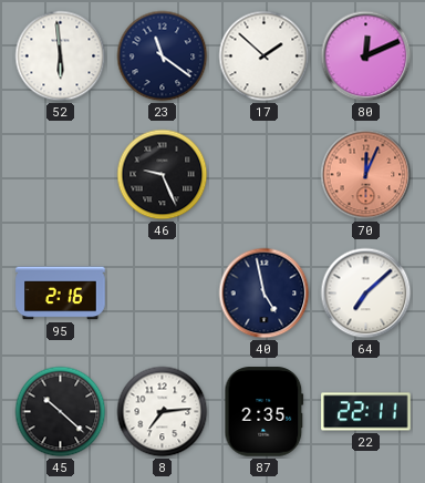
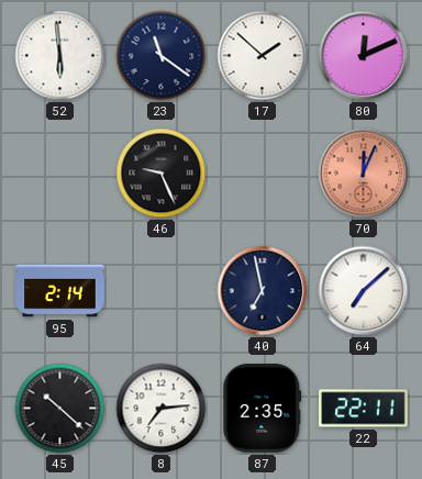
95: 2:16 -> 2:14
40: 4:58 -> 6:58
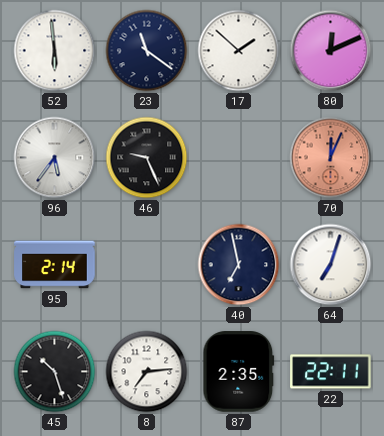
96: none -> 5:36
64: 7:08 -> 7:03
45: 10:22 -> 10:27
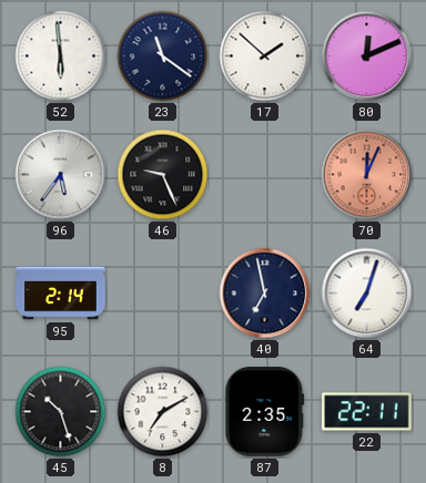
8: 7:14 -> 7:10
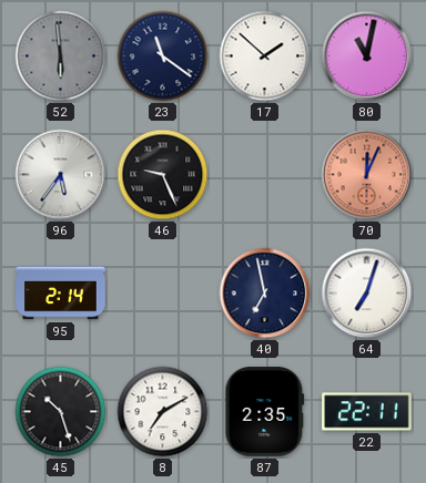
52 dial: white -> grey
80: 12:11 -> 11:02
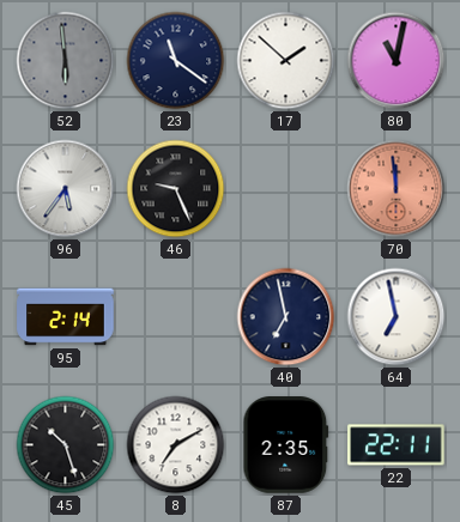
70: 12:04 -> 11:59
64: 7:03 -> 6:58
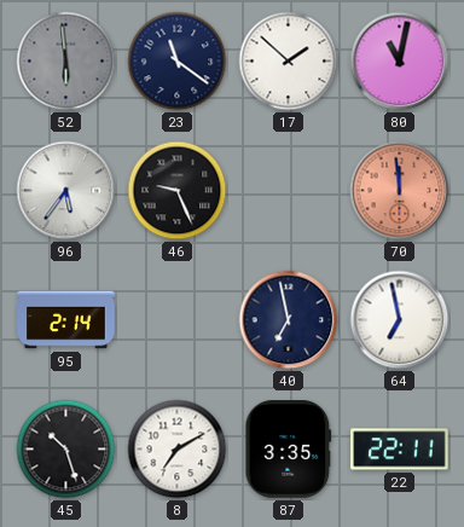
87: 2:35 -> 3:35
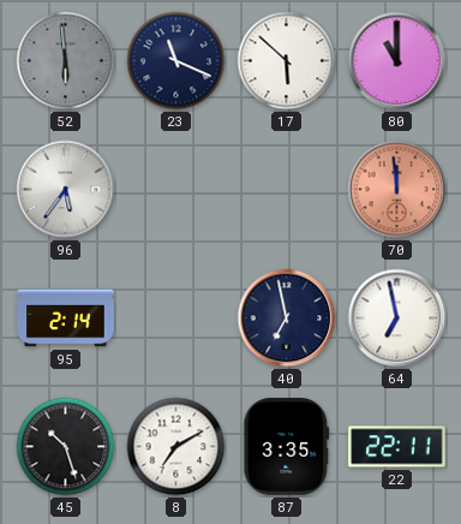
23: 11:21 -> 11:19
17: 1:52 -> 5:52
80: 11:02 -> 11:00
46: 9:26 -> none
